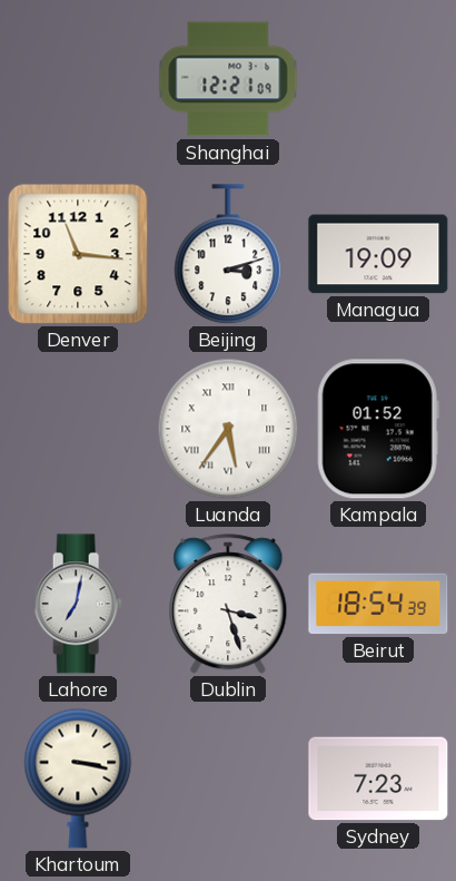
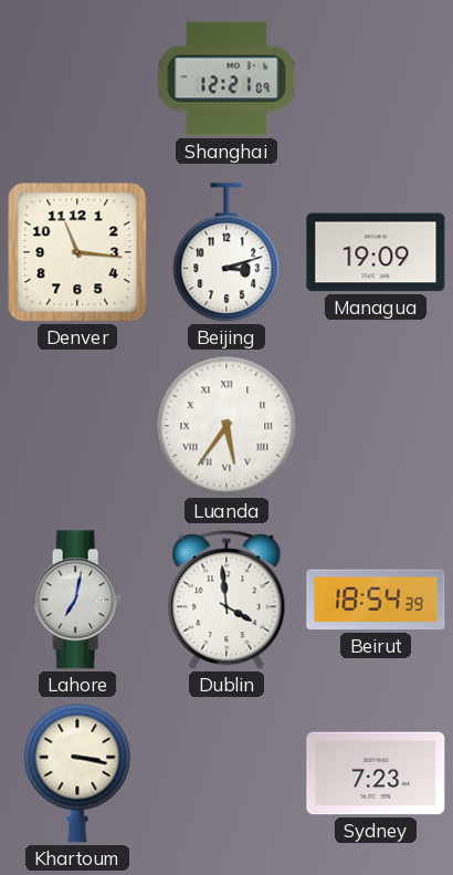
Kampala: 01:52 -> none
Dublin: 3:27 -> 3:59
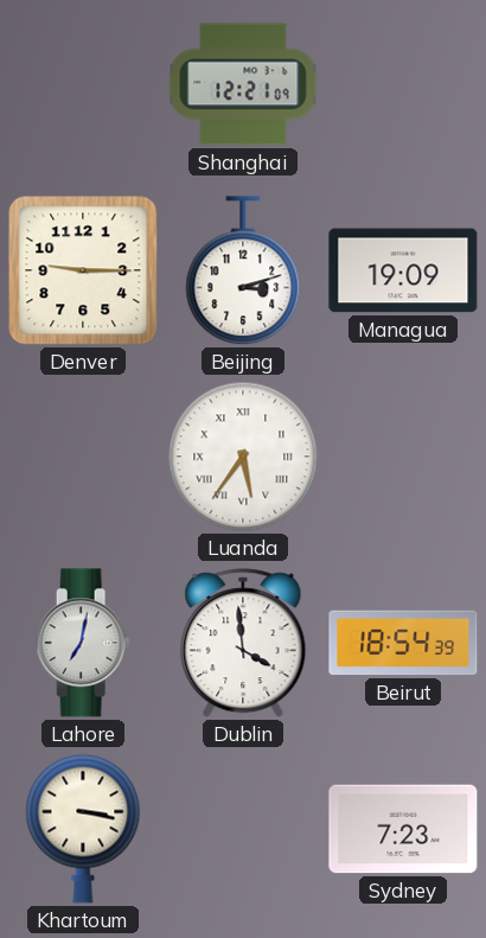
Denver: 11:16 -> 9:15
